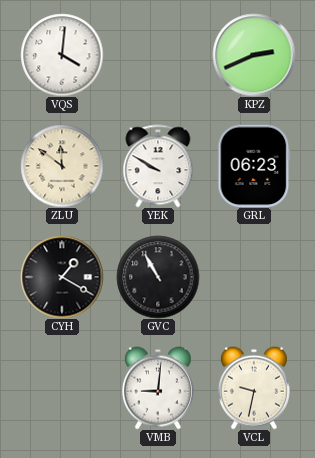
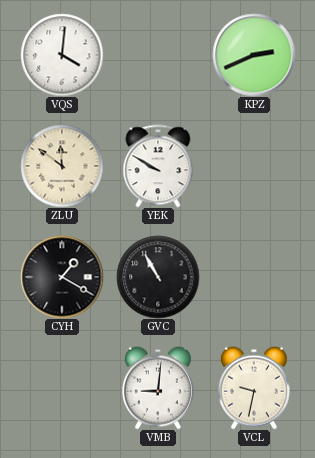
GRL: 06:23 -> none
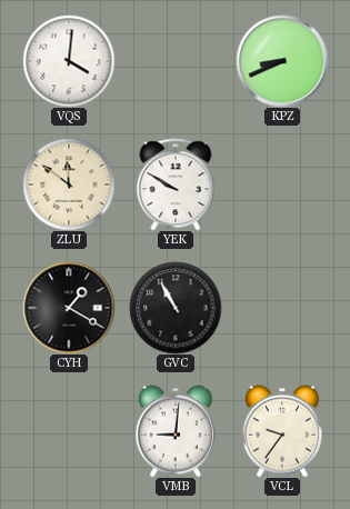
KPZ: 2:41 -> 8:41
VCL: 9:32 -> 9:36
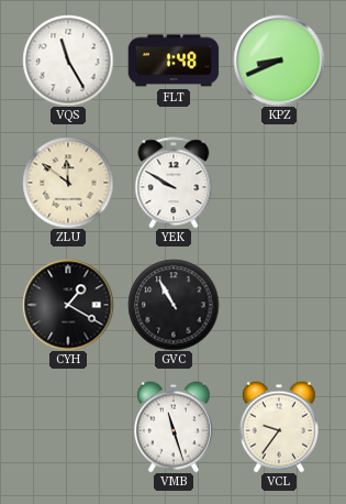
VQS: 4:01 -> 11:25
FLT: none -> 1:48
VMB: 9:01 -> 11:27
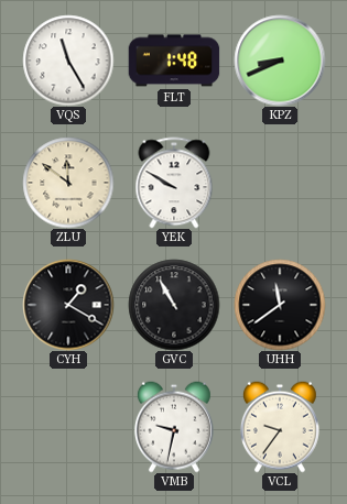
UHH: none -> 11:39
VMB: 11:27 -> 9:32
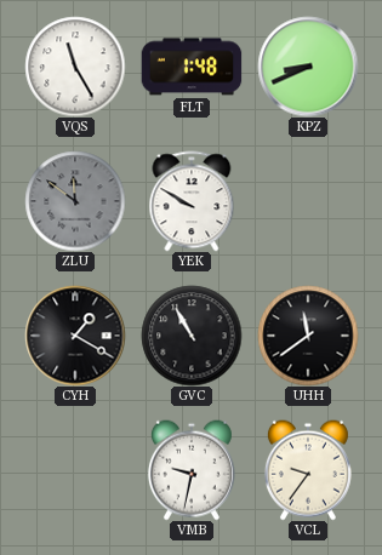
ZLU dial: cream -> grey
